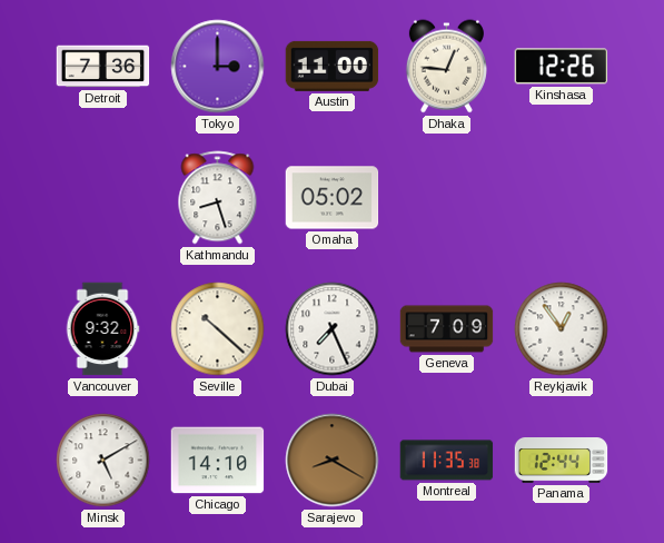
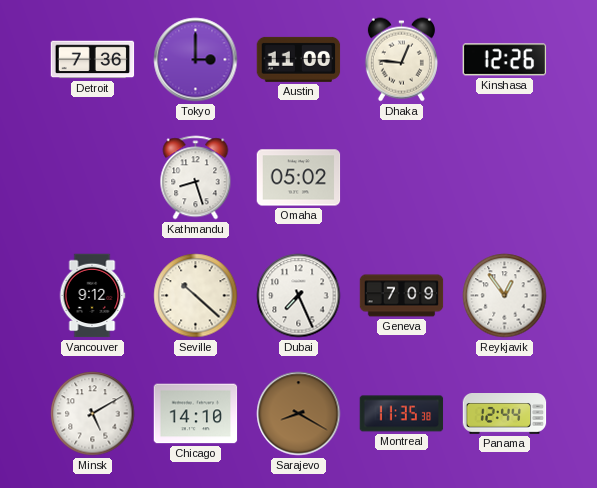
Vancouver: 9:32 -> 9:12
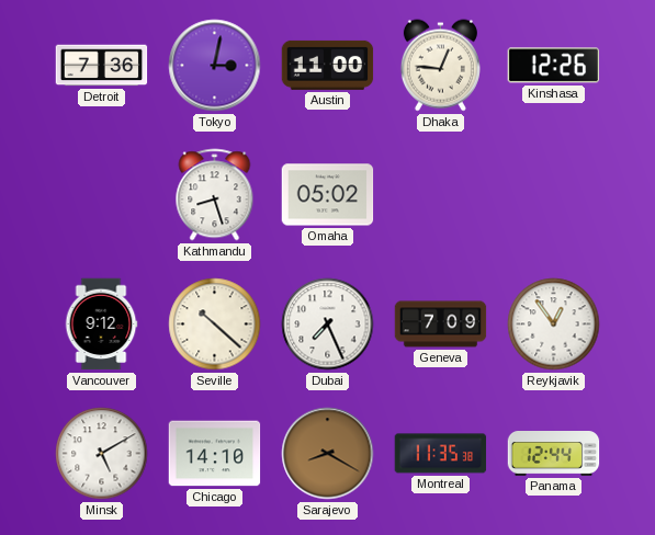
Tokyo: 3:00 -> 3:02
